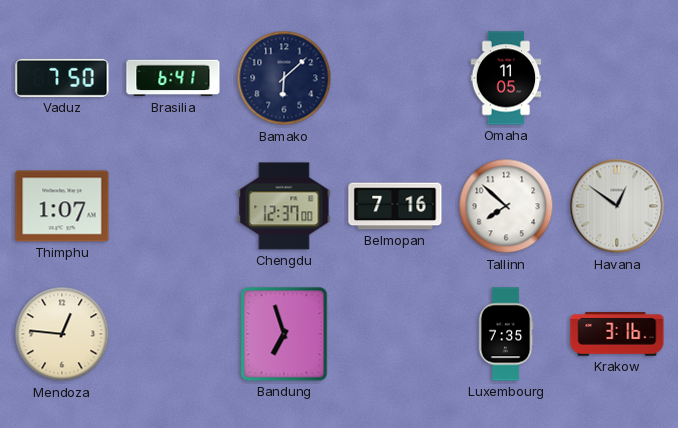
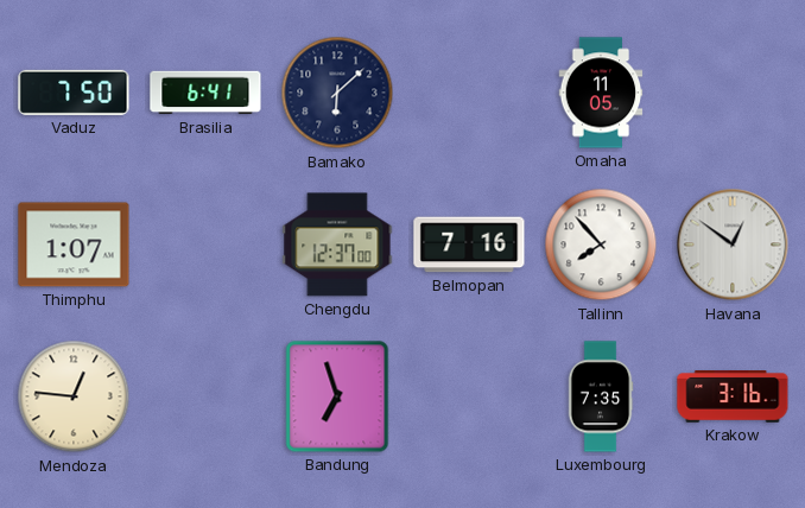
Tallinn: 7:52 -> 7:53
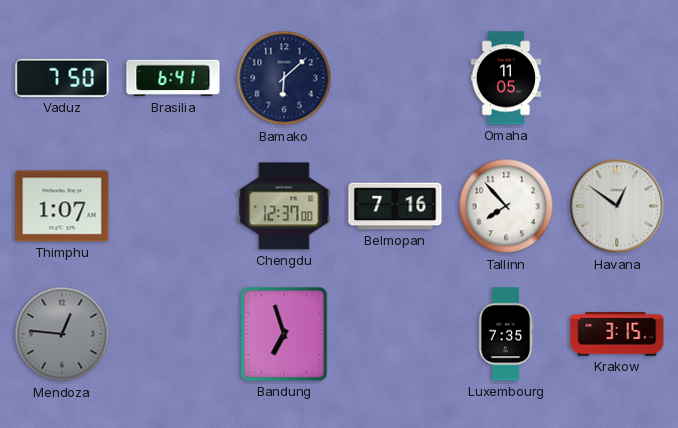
Mendoza dial: cream -> grey
Krakow: 3:16 -> 3:15
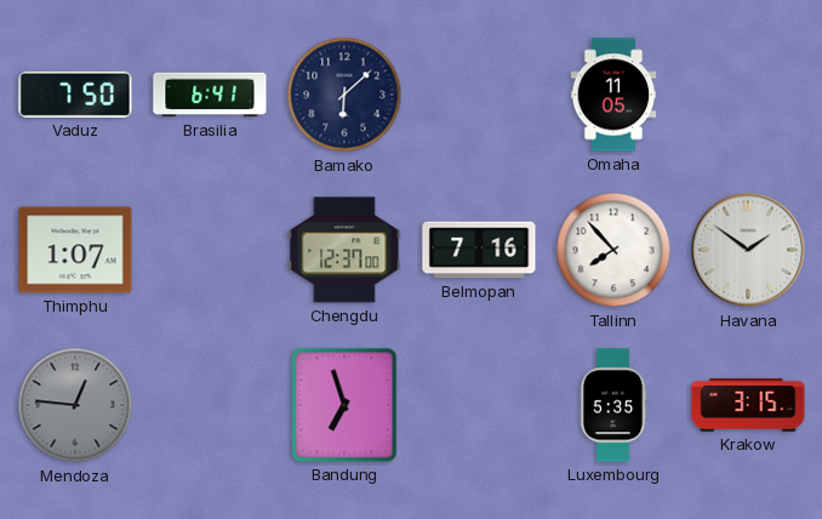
Havana: 12:51 -> 1:51
Luxembourg: 7:35 -> 5:35
